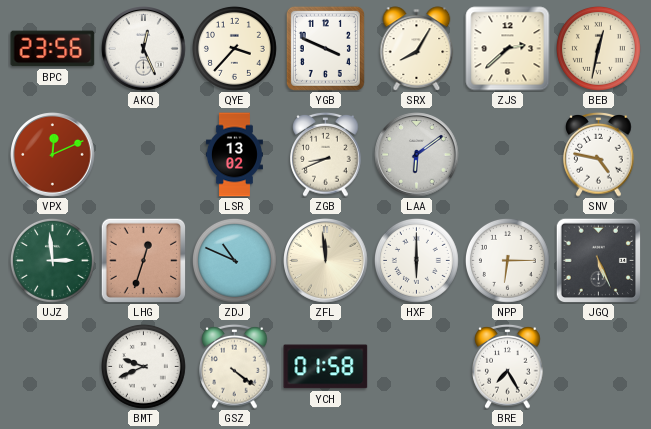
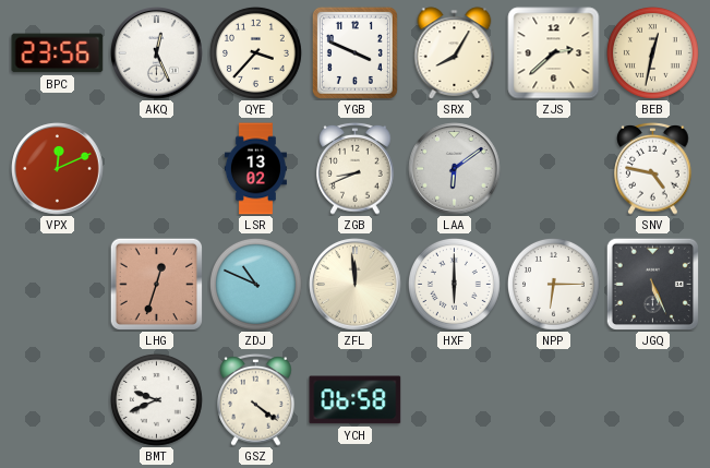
UJZ: 2:59 -> none
YCH: 01:58 -> 06:58
BRE: 7:25 -> none
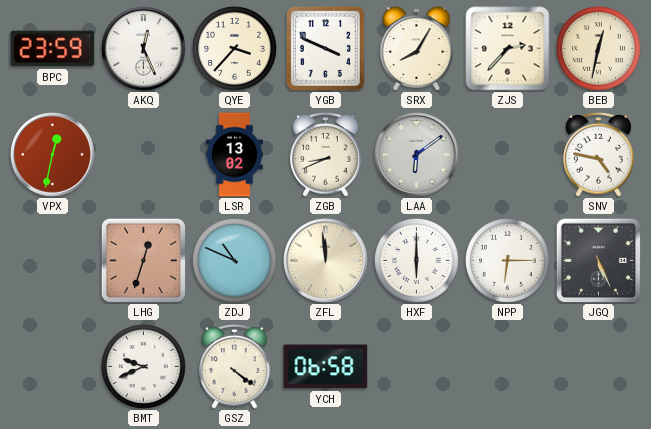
BPC: 23:56 -> 23:59
ZJS: 2:38 -> 2:37
VPX: 12:11 -> 12:32
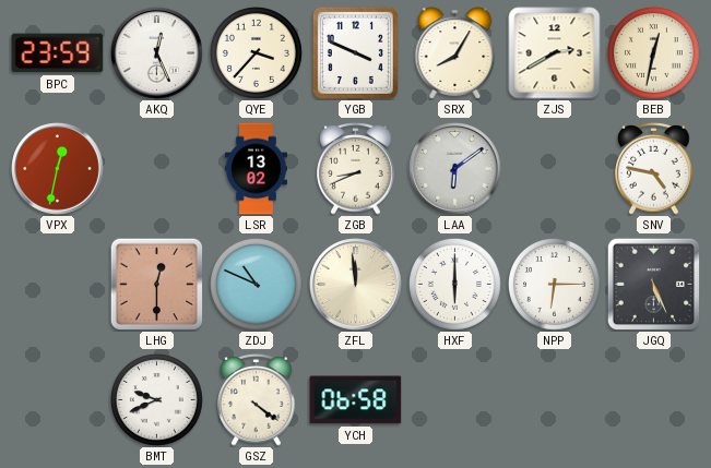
ZJS: 2:37 -> 2:40
LHG: 12:33 -> 12:30
